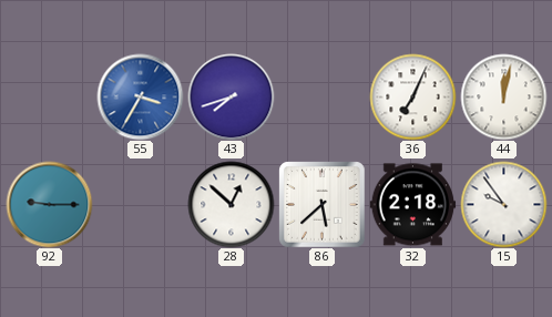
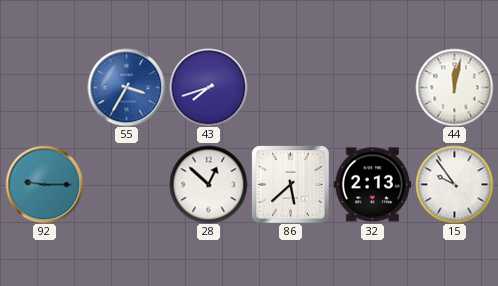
36: 7:04 -> none
32: 2:18 -> 2:13
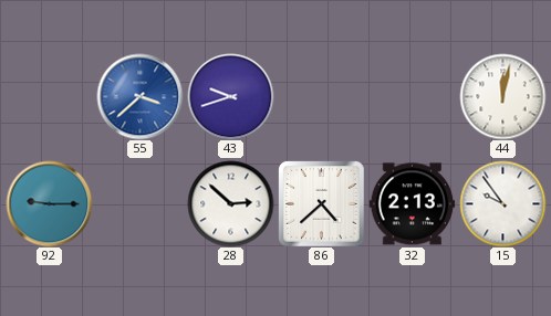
55: 3:35 -> 3:38
43: 7:42 -> 9:42
28: 12:52 -> 2:52
86: 5:38 -> 4:38
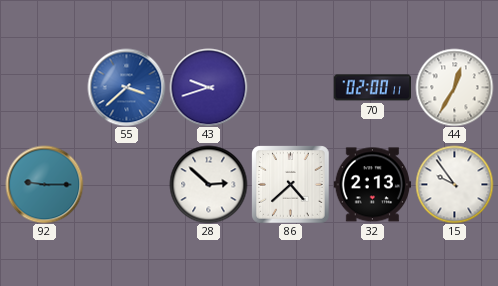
70: none -> 02:00
44: 12:02 -> 12:35
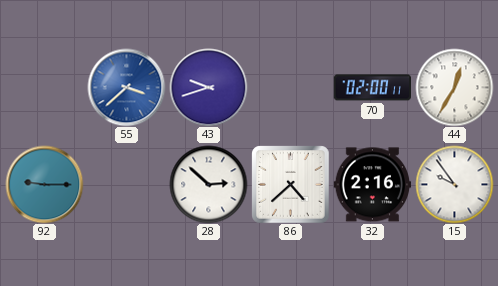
32: 2:13 -> 2:16
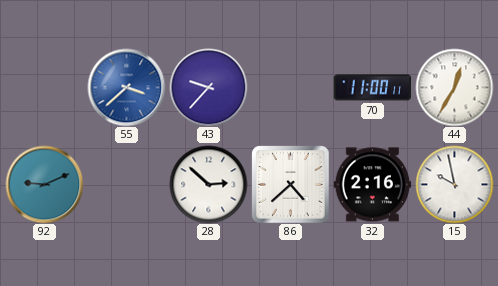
43: 9:42 -> 9:37
70: 02:00 -> 11:00
92: 9:15 -> 9:11
15: 9:54 -> 9:58
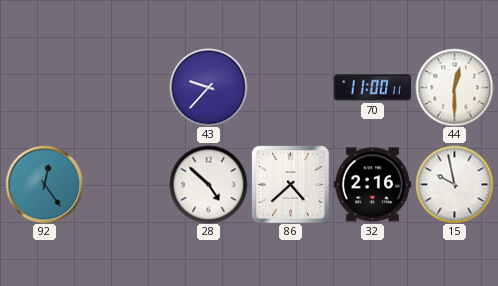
55: 3:38 -> none
44: 12:35 -> 12:30
92: 9:11 -> 12:24
28: 2:52 -> 4:52
